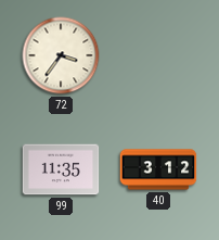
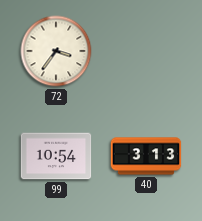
99: 11:35 -> 10:54
40: 3:12 -> 3:13
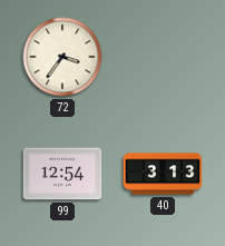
99: 10:54 -> 12:54
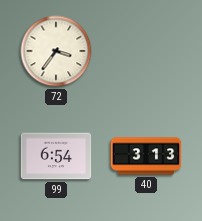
99: 12:54 -> 6:54
